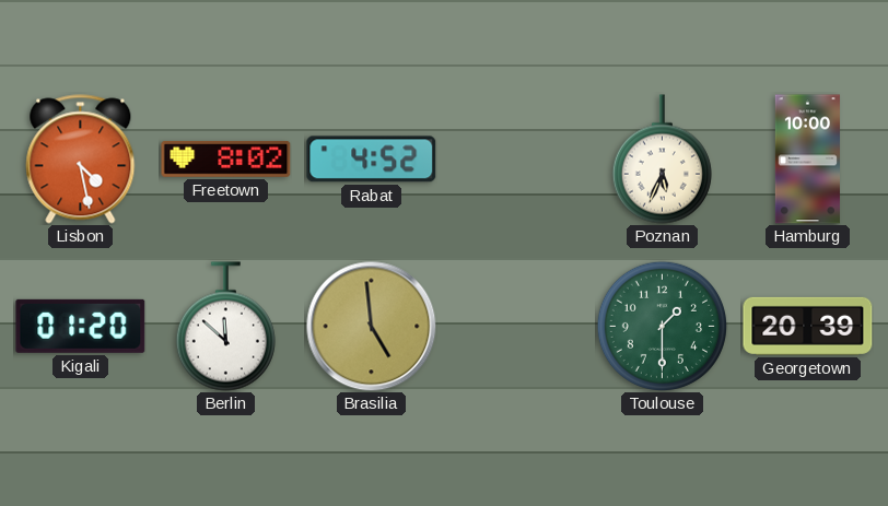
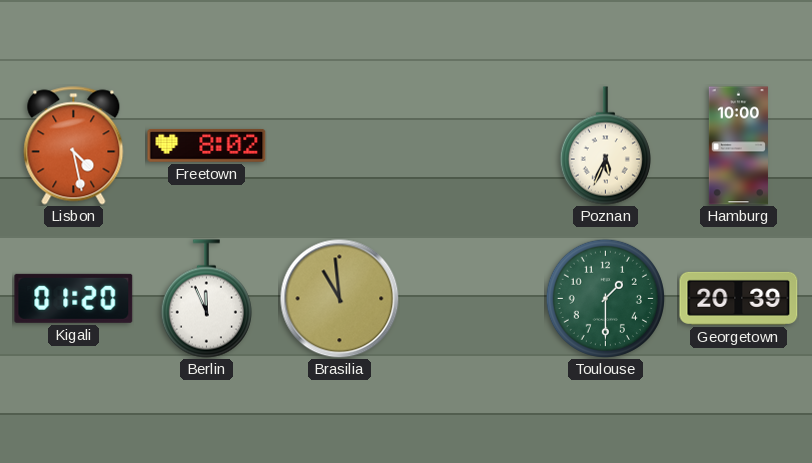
Rabat: 4:52 -> none
Berlin: 11:52 -> 11:56
Brasilia: 4:59 -> 10:59
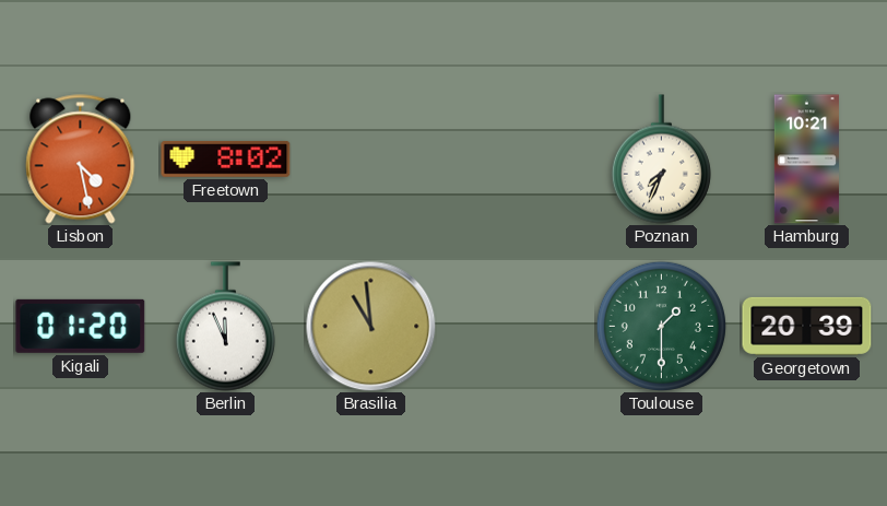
Poznan: 5:34 -> 7:34
Hamburg: 10:00 -> 10:21
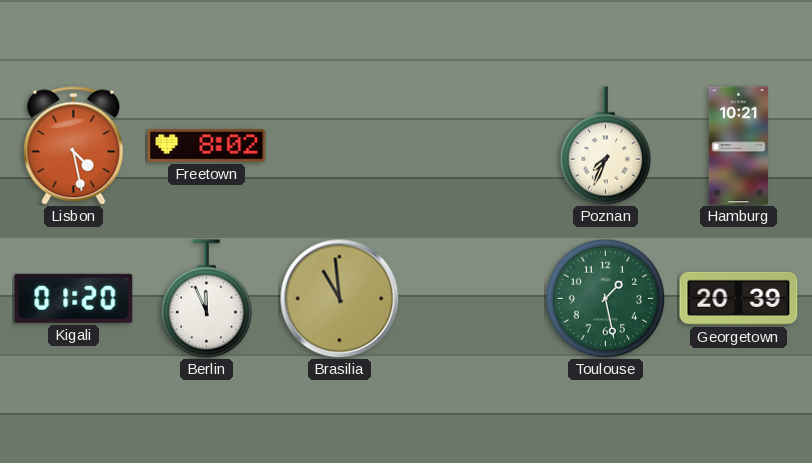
Toulouse: 1:30 -> 1:28
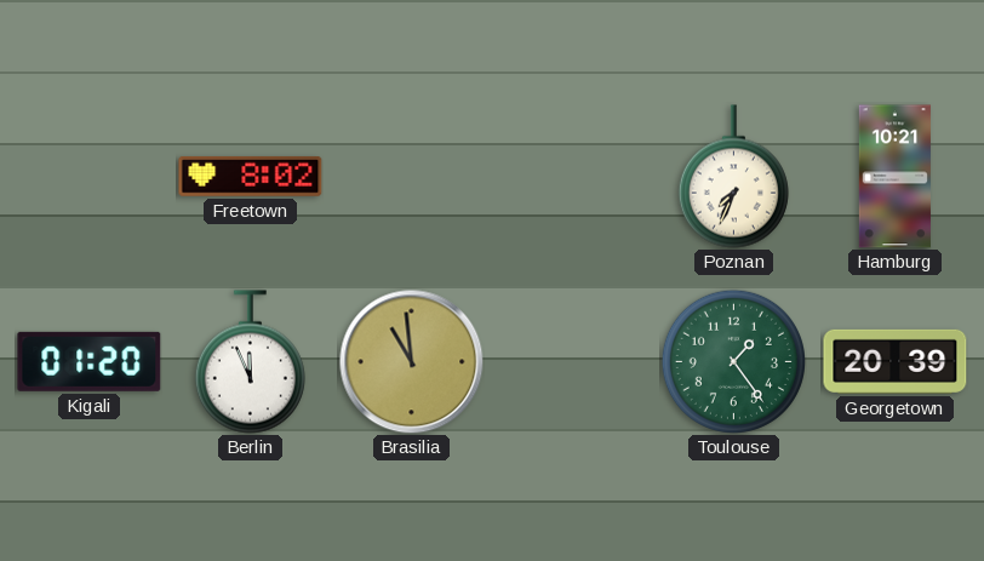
Lisbon: 4:28 -> none
Toulouse: 1:28 -> 1:24
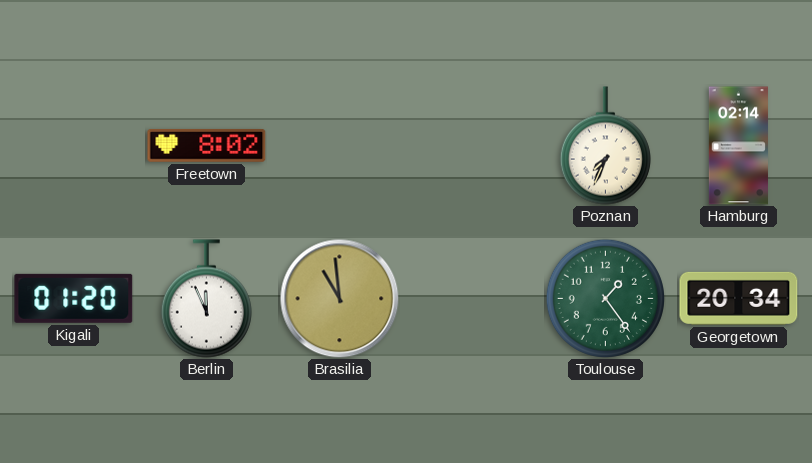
Hamburg: 10:21 -> 02:14
Georgetown: 20:39 -> 20:34
